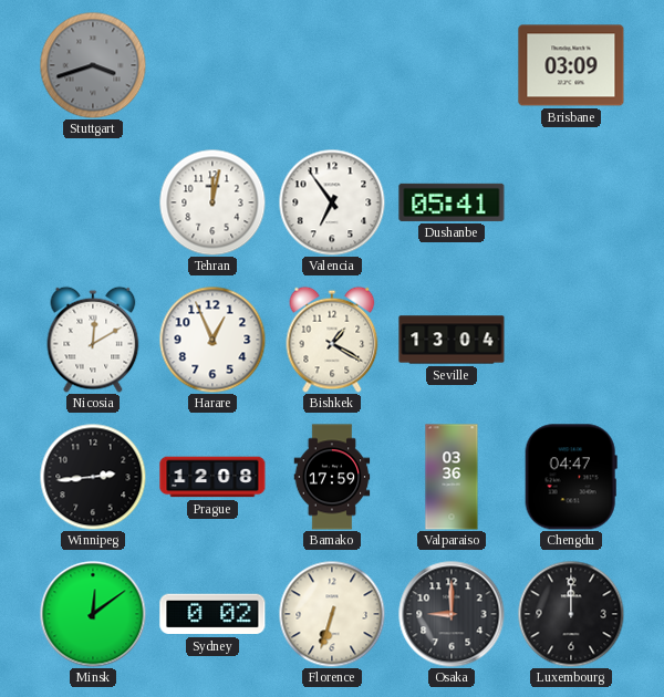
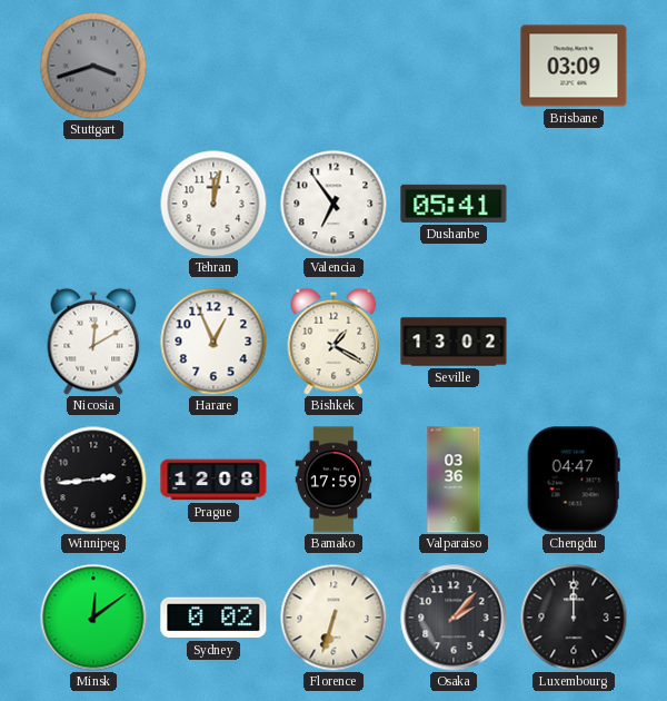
Seville: 13:04 -> 13:02
Osaka: 9:00 -> 2:07
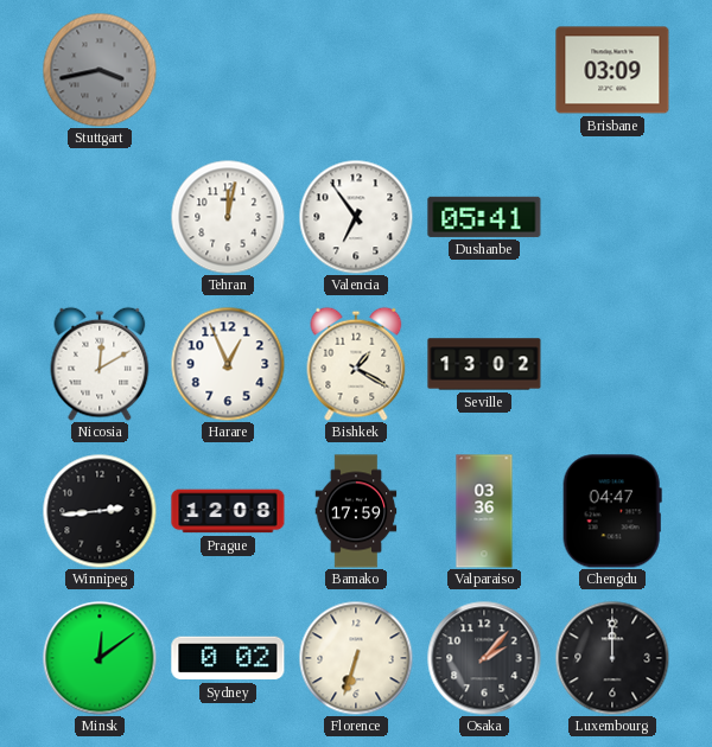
Stuttgart: 3:42 -> 3:43
